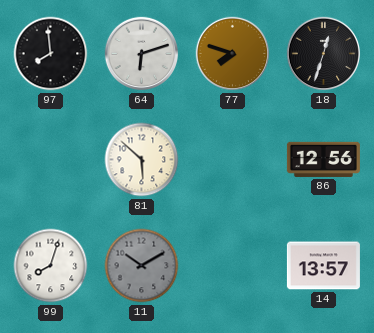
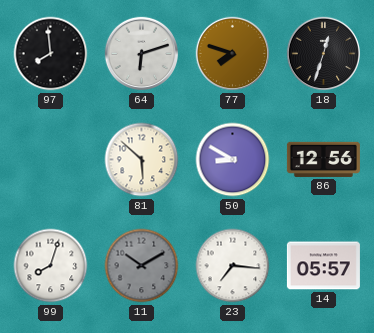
50: none -> 8:50
23: none -> 7:16
14: 13:57 -> 05:57
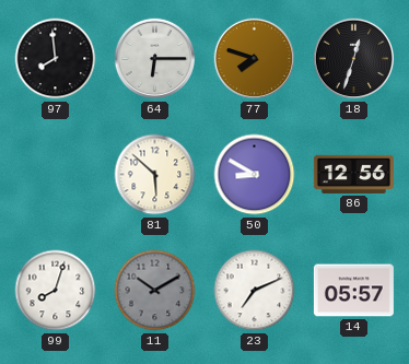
64: 6:12 -> 6:15
23: 7:16 -> 7:11
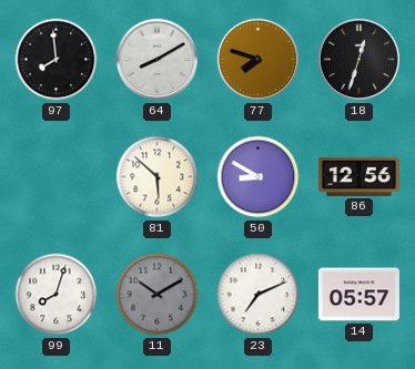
64: 6:15 -> 8:10
